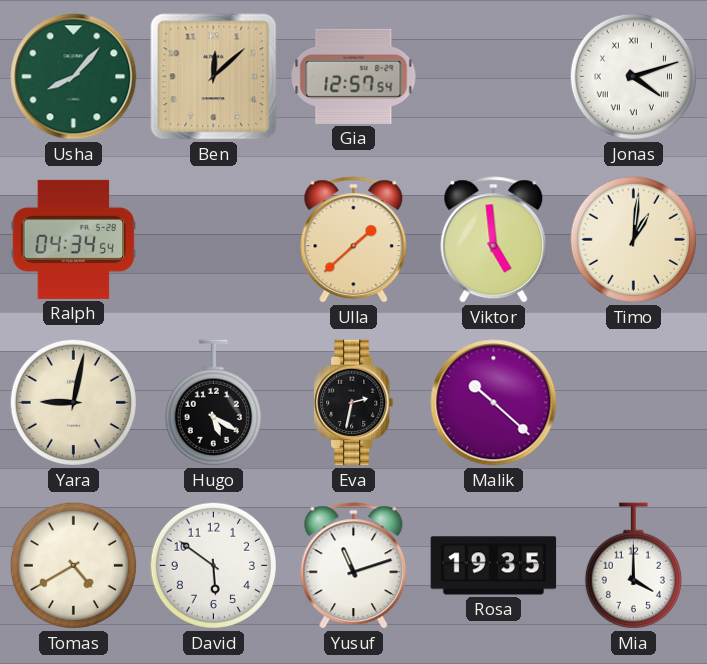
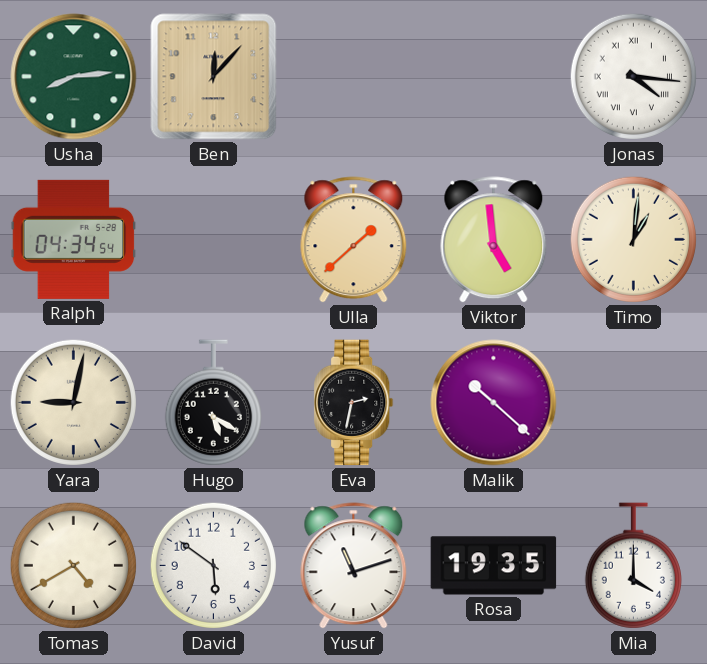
Usha: 8:07 -> 8:14
Ben: 12:08 -> 12:07
Gia: 12:57 -> none
Jonas: 4:12 -> 4:16
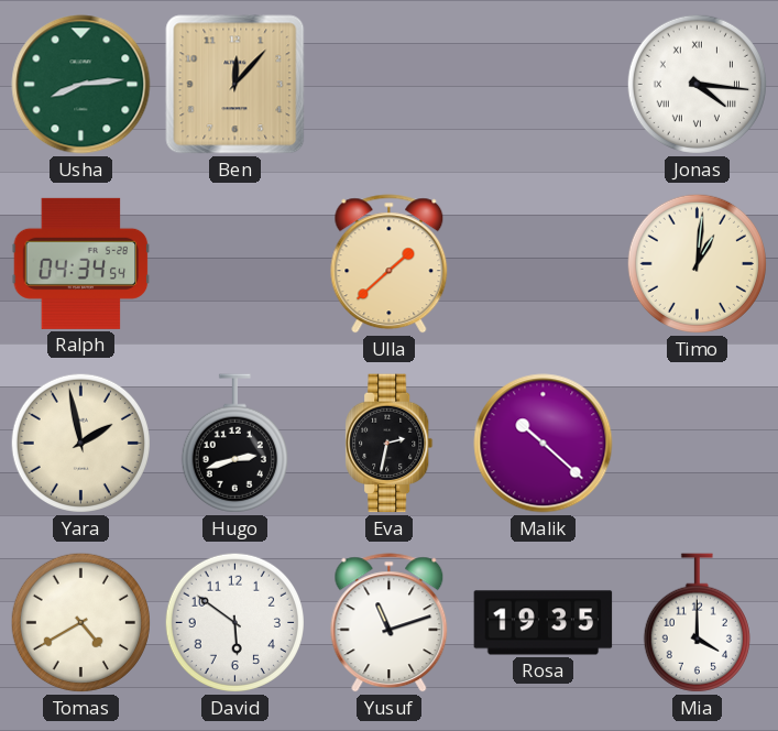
Viktor: 4:59 -> none
Yara: 9:02 -> 1:58
Hugo: 5:20 -> 2:42
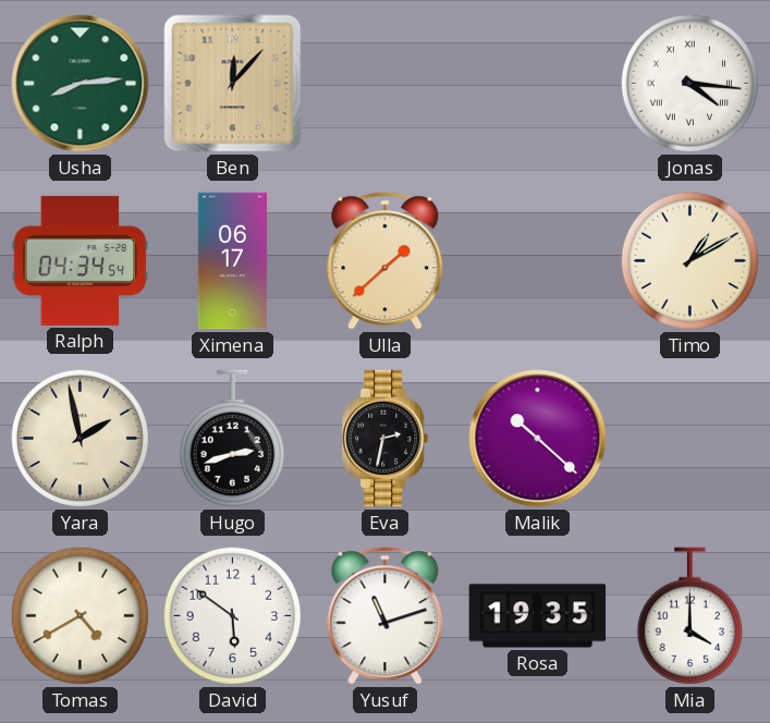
Ximena: none -> 06:17
Timo: 1:01 -> 1:10
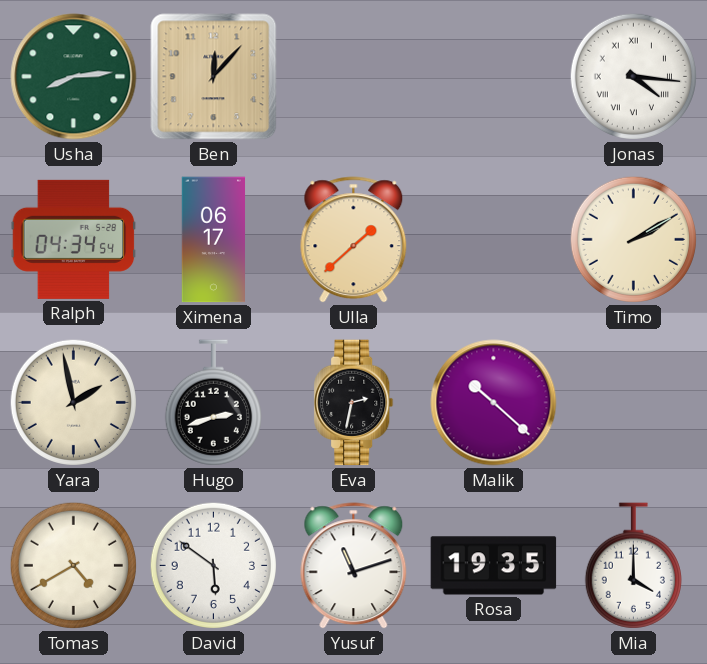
Timo: 1:10 -> 2:10
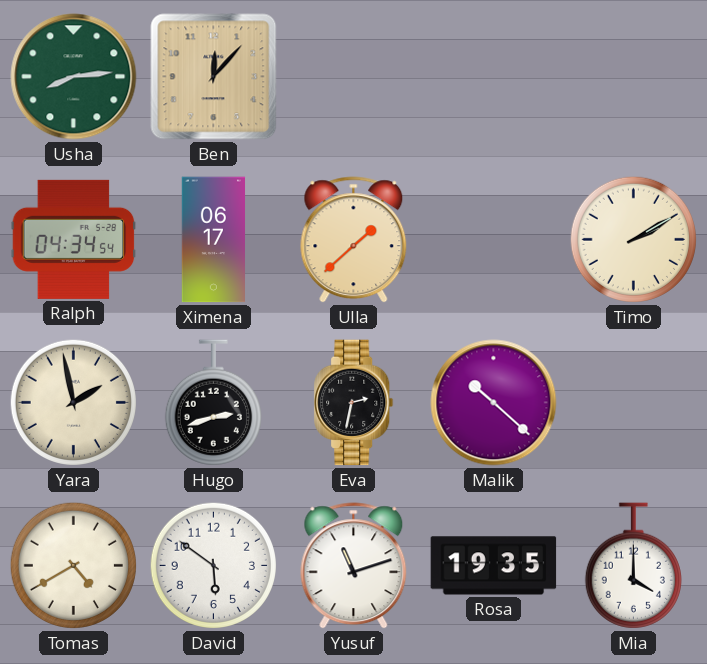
Jonas: 4:16 -> none
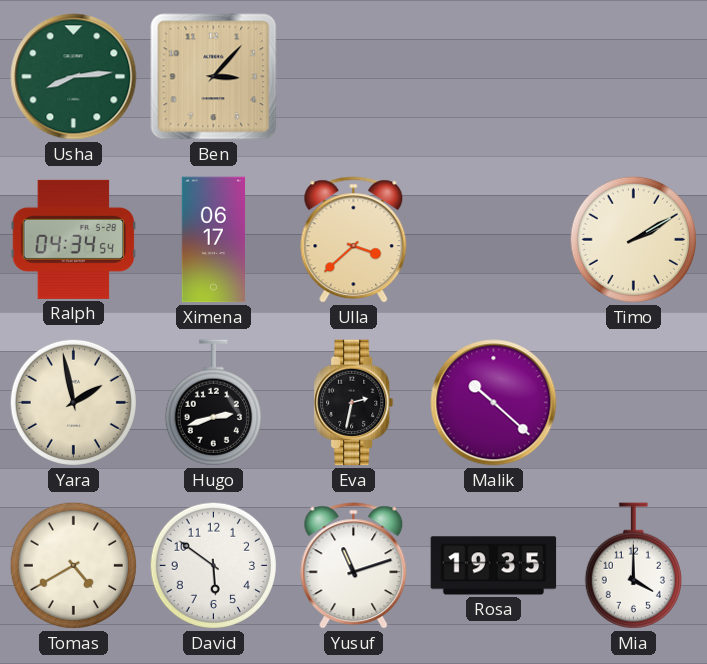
Ben: 12:07 -> 3:07
Ulla: 1:38 -> 3:38
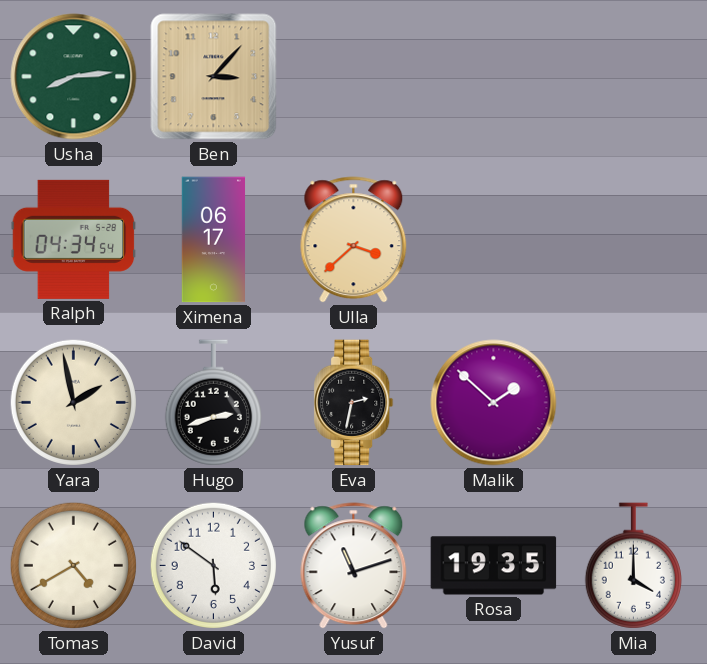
Timo: 2:10 -> none
Malik: 10:22 -> 1:52
